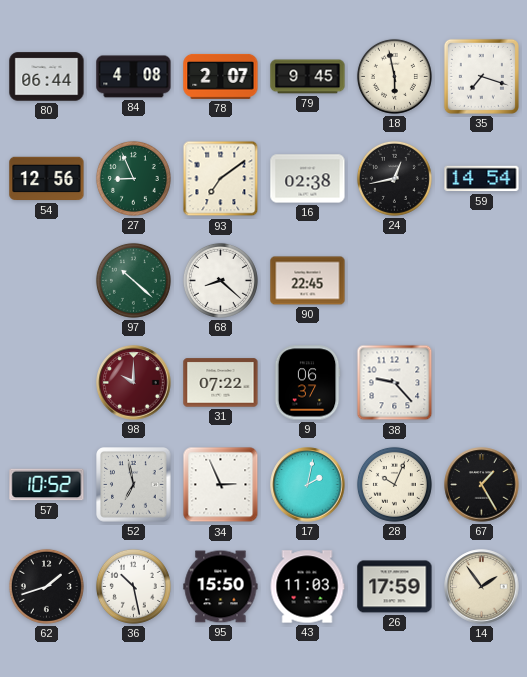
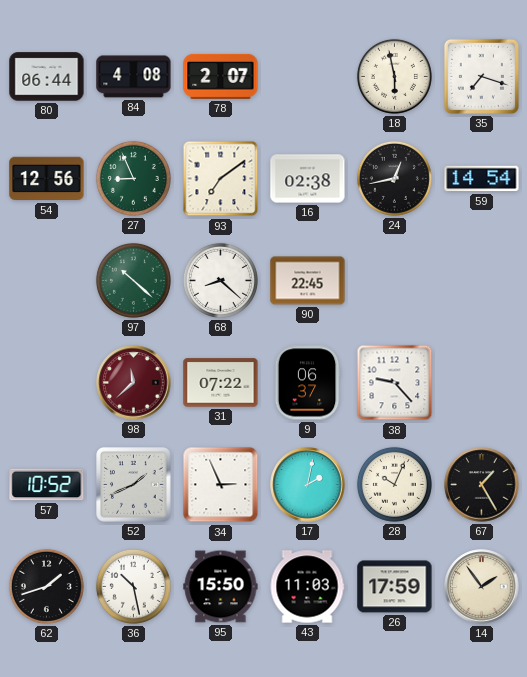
79: 9:45 -> none
98: 10:00 -> 11:38
52: 6:58 -> 1:41
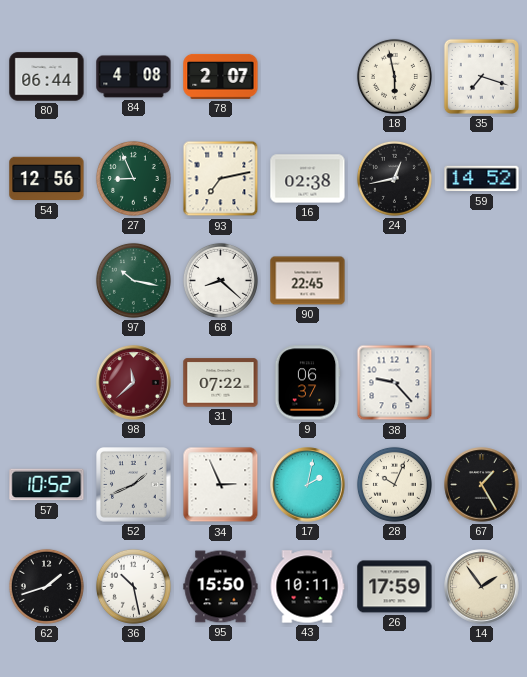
93: 7:09 -> 7:13
59: 14:54 -> 14:52
97: 10:22 -> 10:17
43: 11:03 -> 10:11
